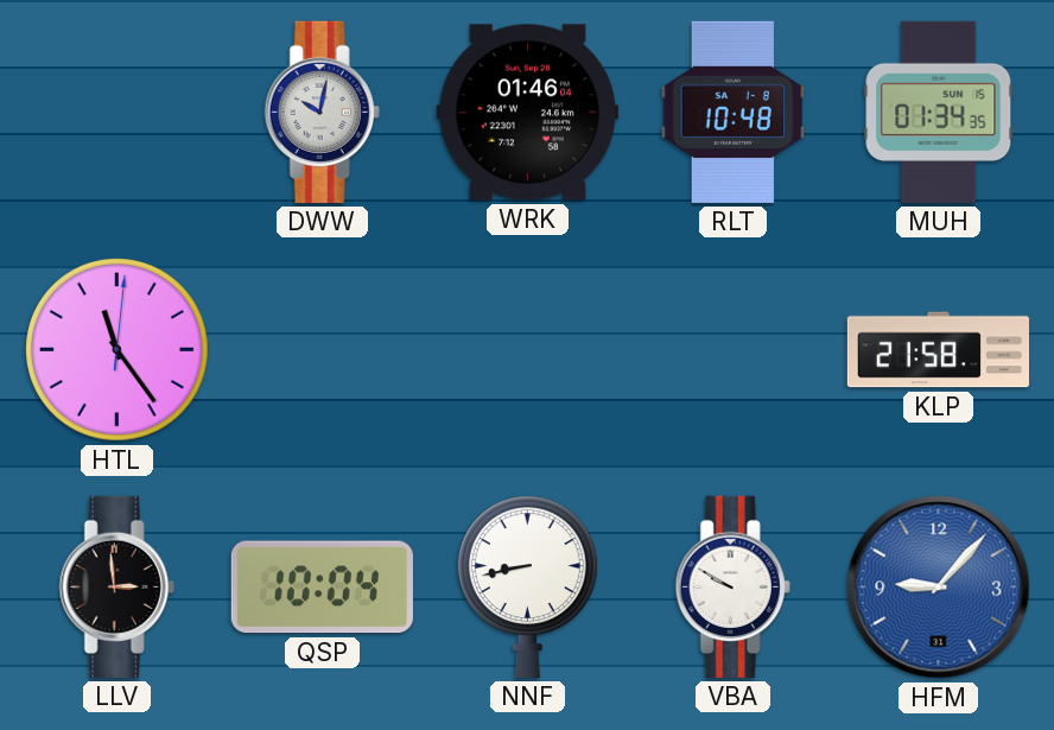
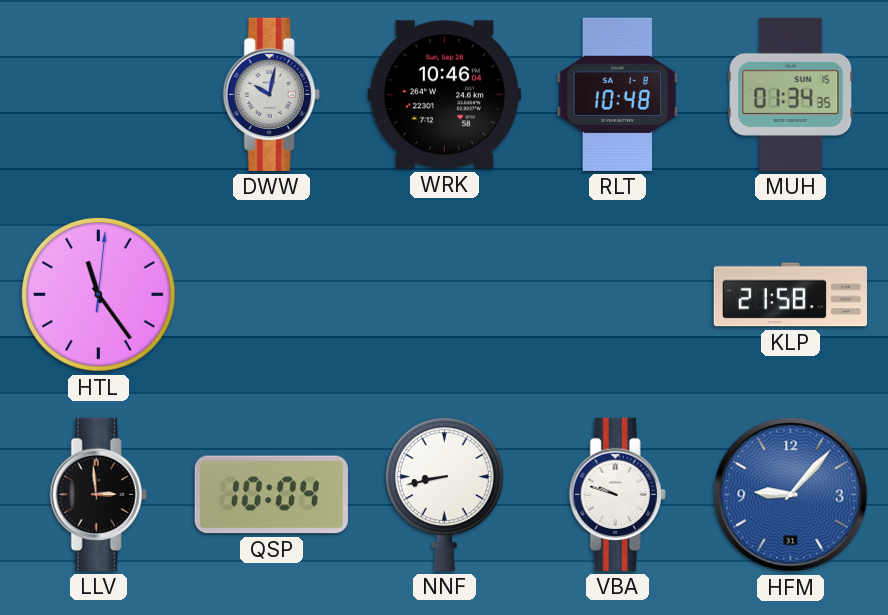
WRK: 01:46 -> 10:46
VBA: 9:50 -> 9:48
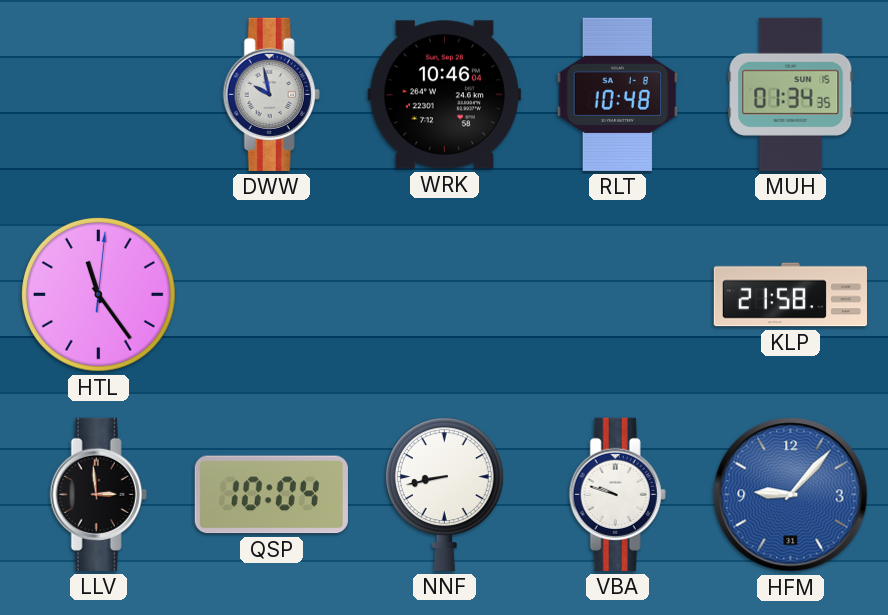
DWW: 10:02 -> 9:58
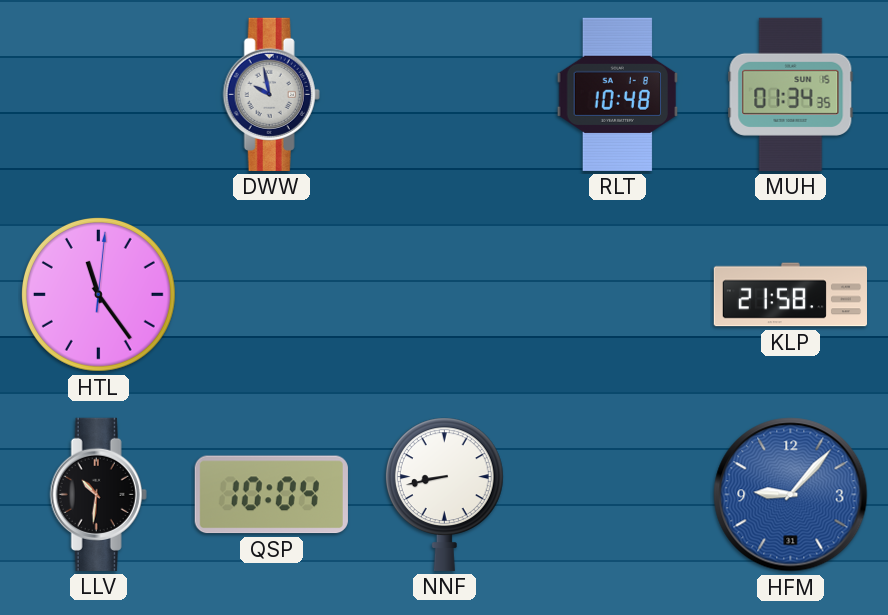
WRK: 10:46 -> none
LLV: 2:59 -> 10:31
VBA: 9:48 -> none
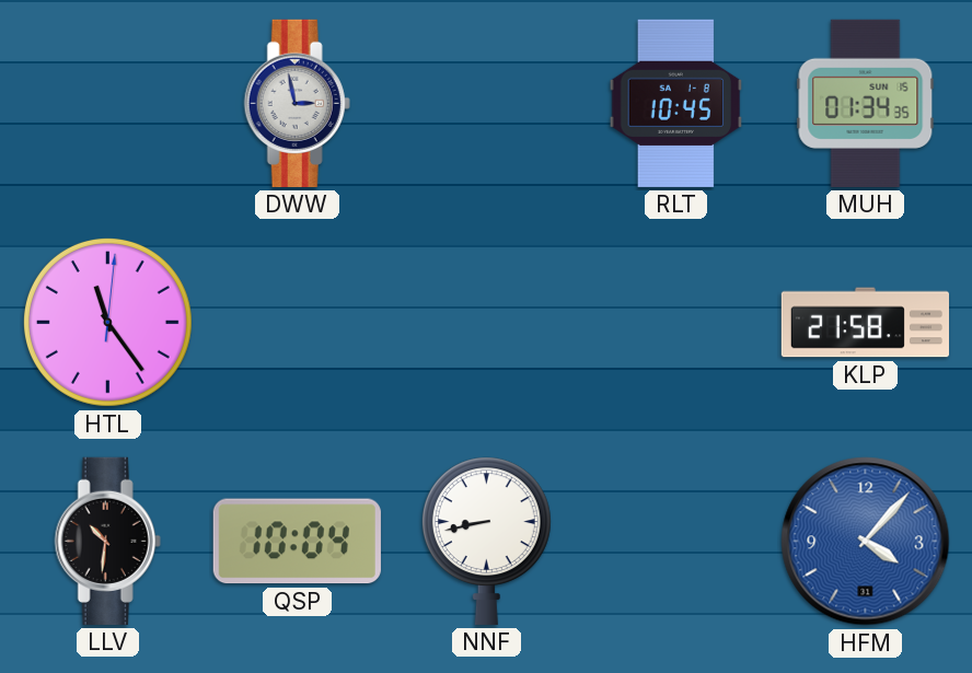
DWW: 9:58 -> 2:58
RLT: 10:48 -> 10:45
HFM: 9:07 -> 4:07
